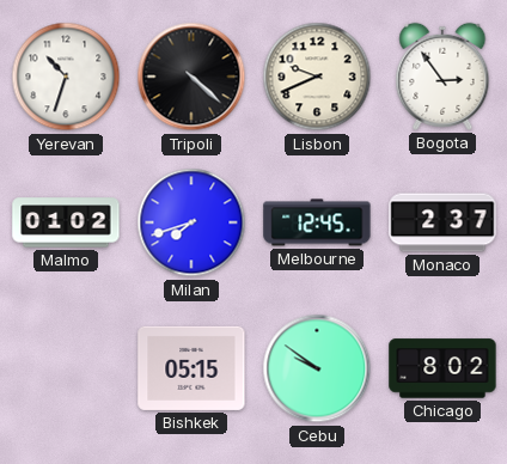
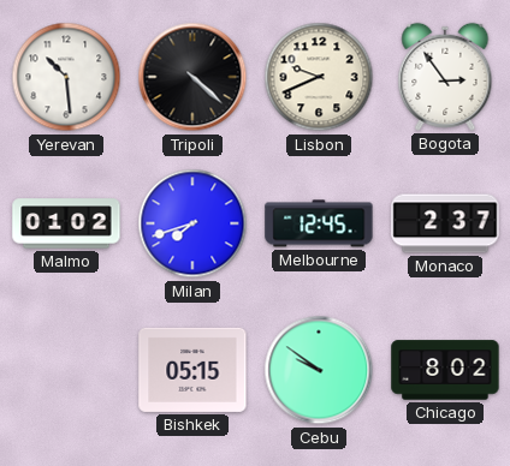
Yerevan: 10:33 -> 10:29
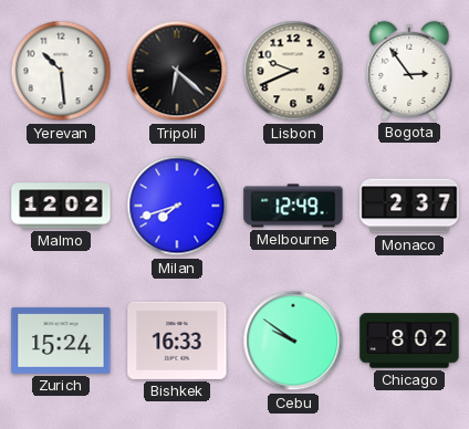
Tripoli: 4:22 -> 6:22
Malmo: 01:02 -> 12:02
Melbourne: 12:45 -> 12:49
Zurich: none -> 15:24
Bishkek: 05:15 -> 16:33
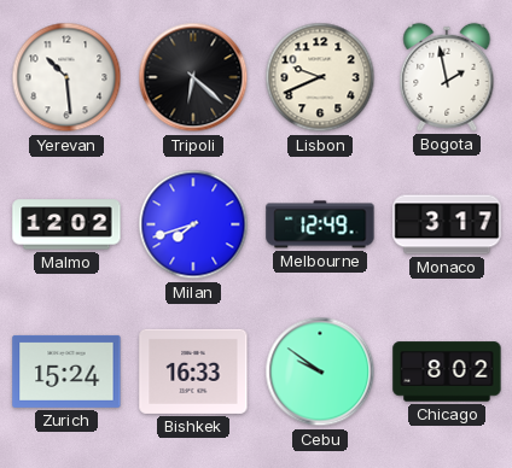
Bogota: 2:54 -> 1:58
Monaco: 2:37 -> 3:17
